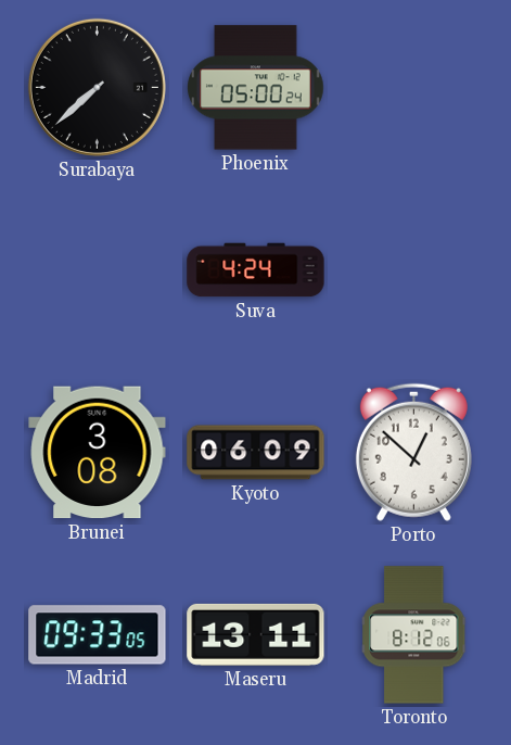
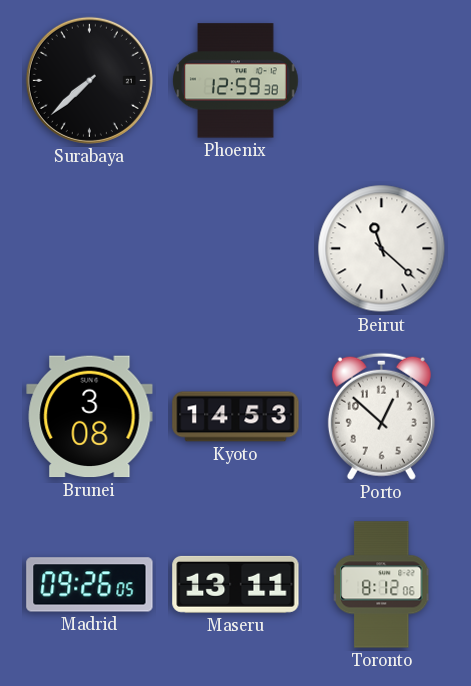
Phoenix: 05:00 -> 12:59
Suva: 4:24 -> none
Beirut: none -> 11:22
Kyoto: 06:09 -> 14:53
Madrid: 09:33 -> 09:26
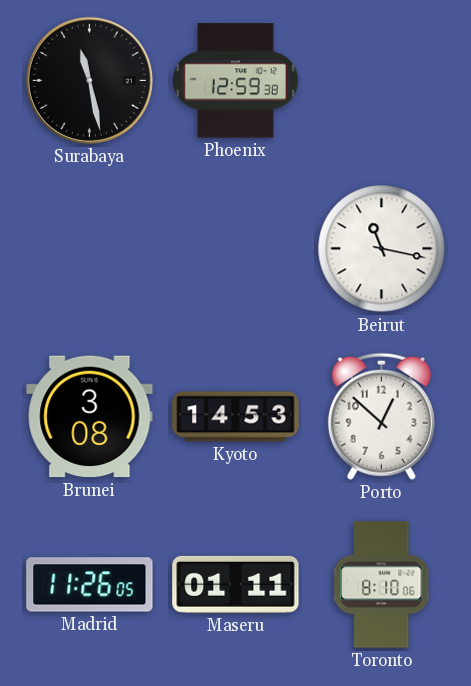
Surabaya: 7:38 -> 11:28
Beirut: 11:22 -> 11:17
Madrid: 09:26 -> 11:26
Maseru: 13:11 -> 01:11
Toronto: 8:12 -> 8:10
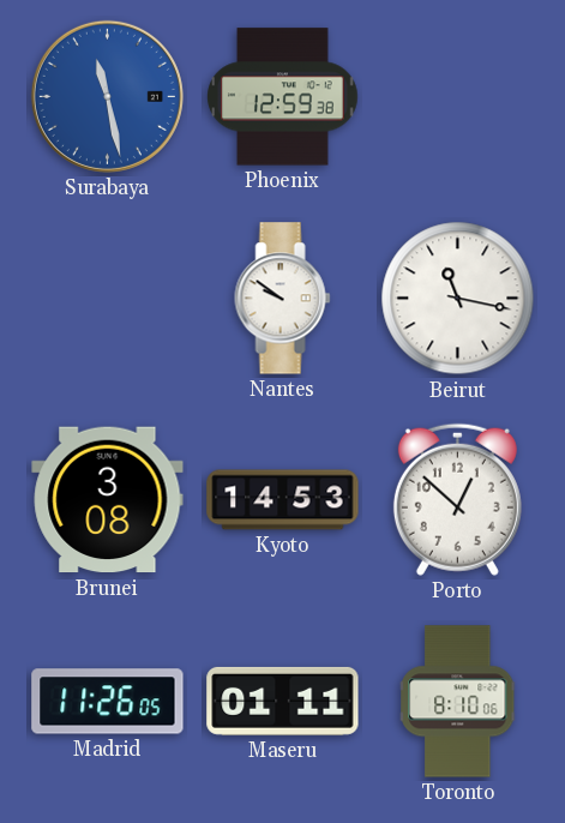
Surabaya dial: black -> blue
Nantes: none -> 9:51
